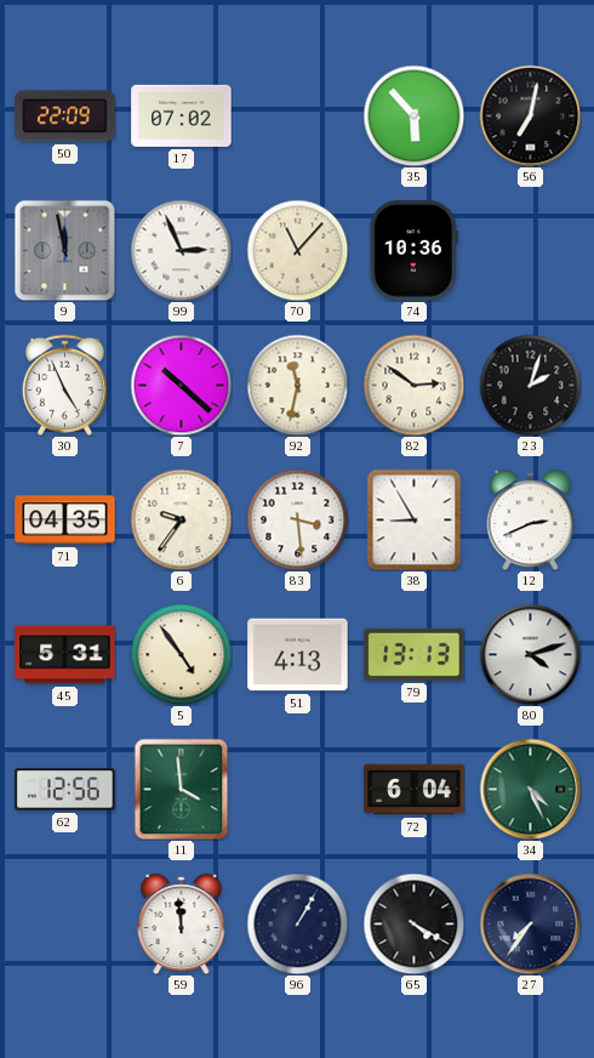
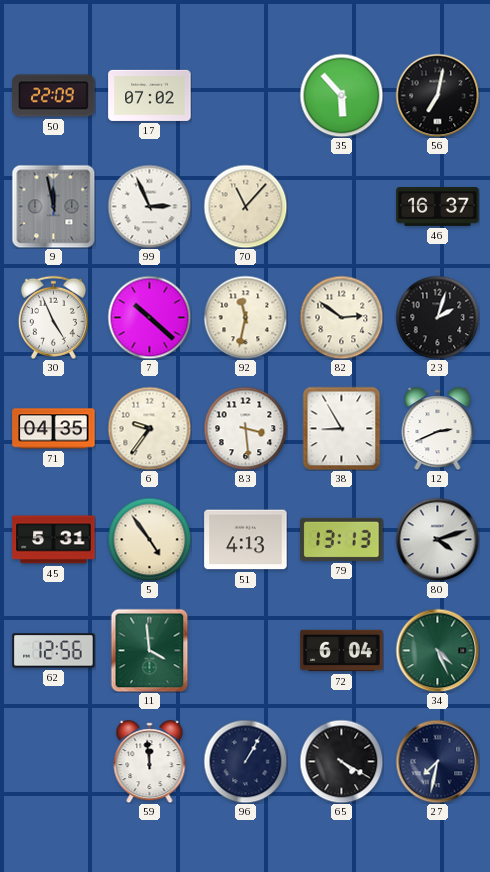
74: 10:36 -> none
46: none -> 16:37
27: 7:36 -> 7:32
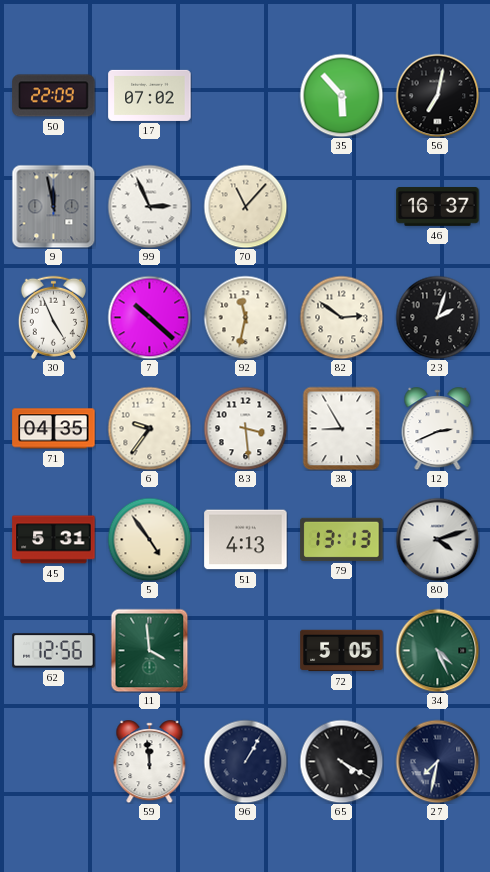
72: 6:04 -> 5:05
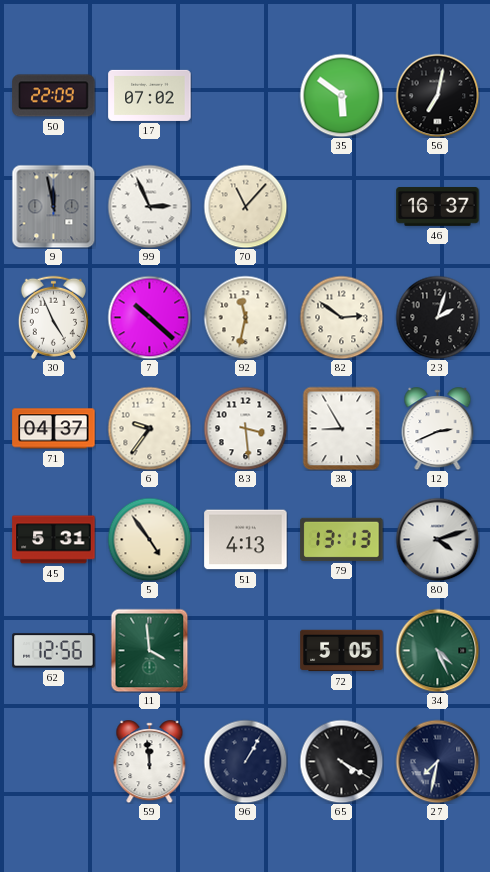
35: 5:53 -> 5:51
71: 04:35 -> 04:37
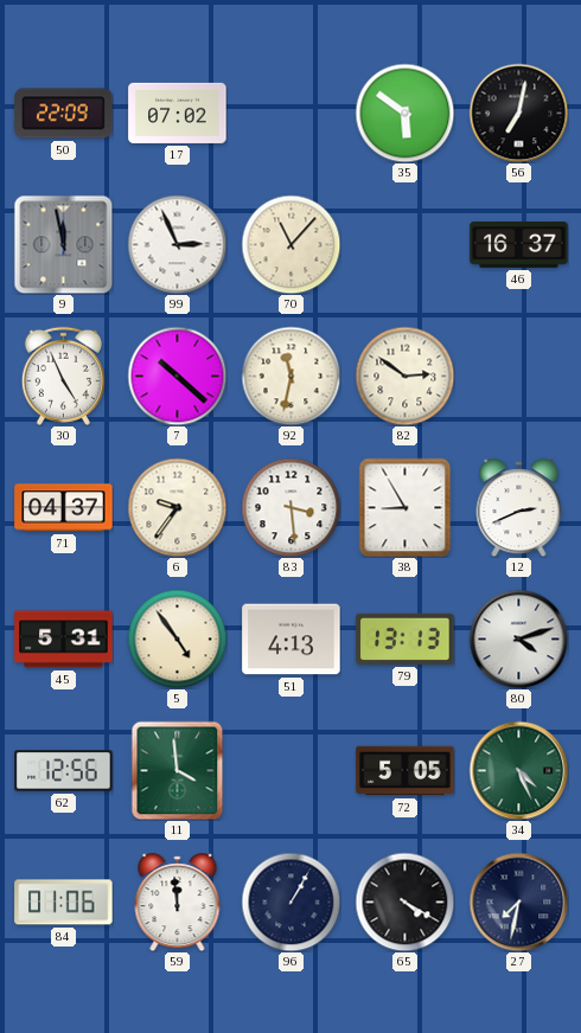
23: 2:03 -> none
84: none -> 01:06
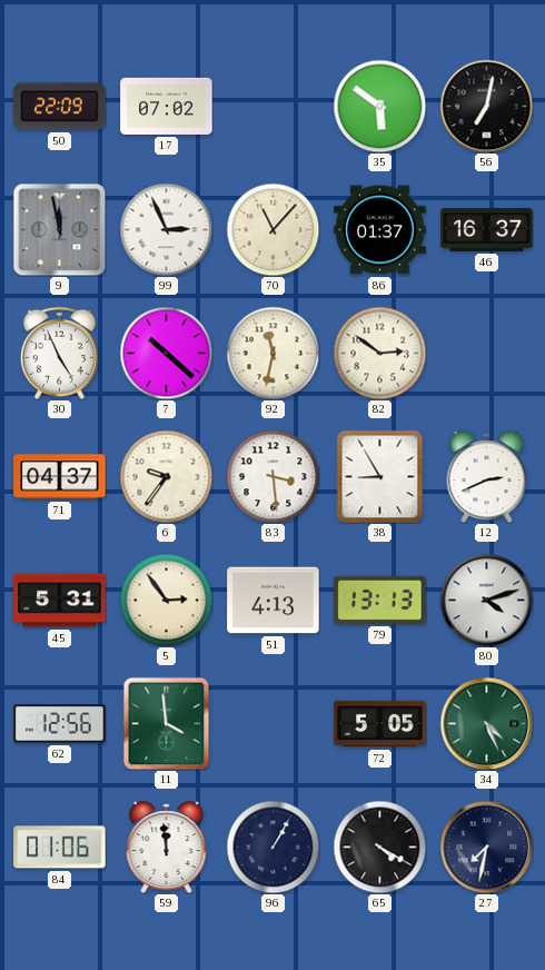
86: none -> 01:37
5: 4:54 -> 2:54
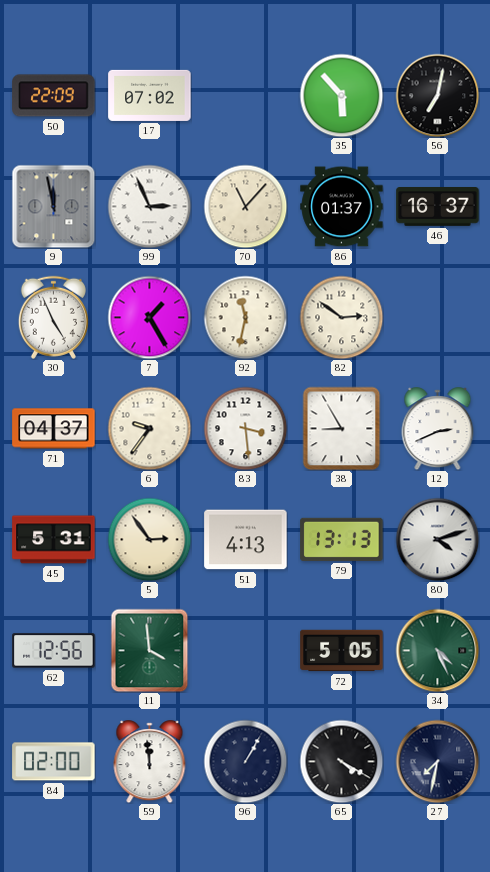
35: 5:51 -> 5:53
7: 10:22 -> 1:25
84: 01:06 -> 02:00
